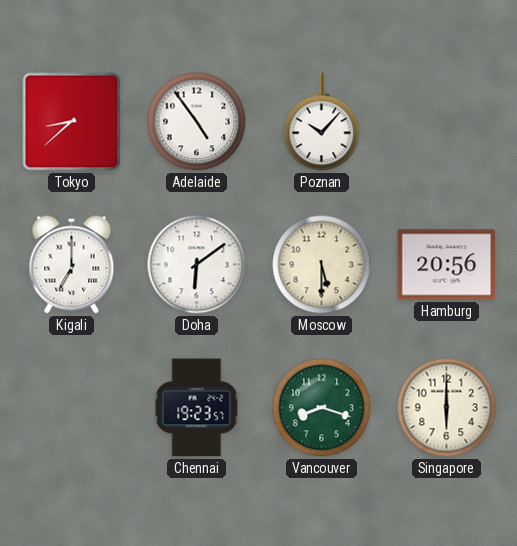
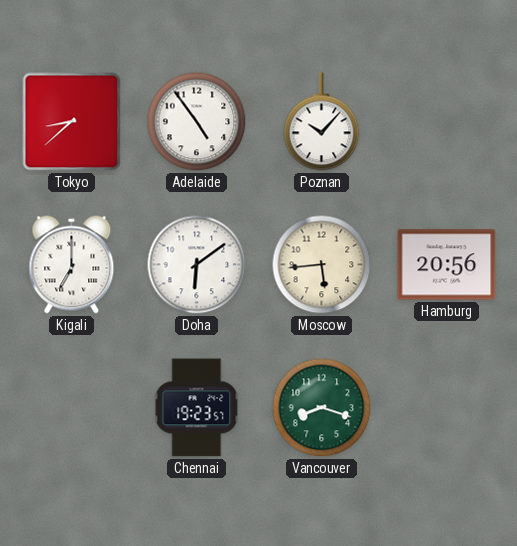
Moscow: 5:30 -> 5:44
Singapore: 6:00 -> none
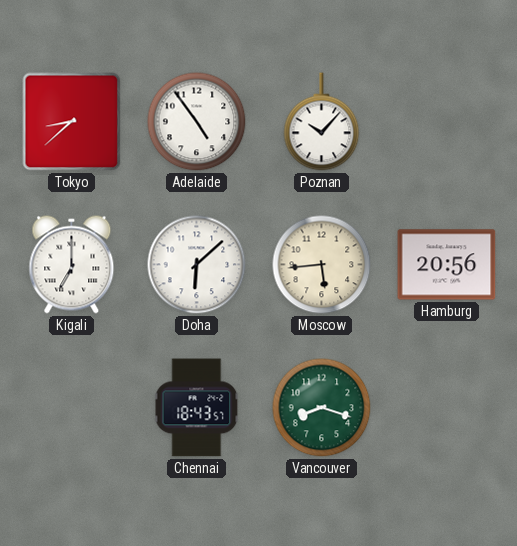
Doha: 6:09 -> 6:08
Chennai: 19:23 -> 18:43
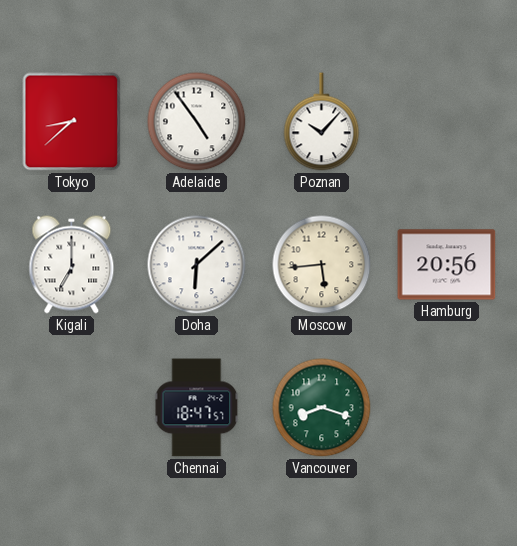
Chennai: 18:43 -> 18:47
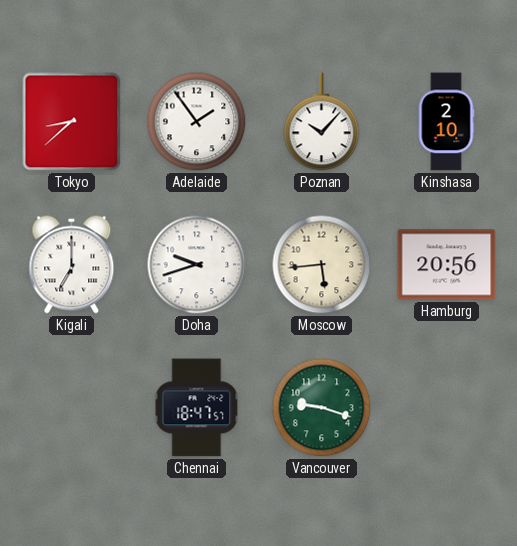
Adelaide: 4:54 -> 1:54
Kinshasa: none -> 2:10
Doha: 6:08 -> 9:42
Vancouver: 8:18 -> 9:18
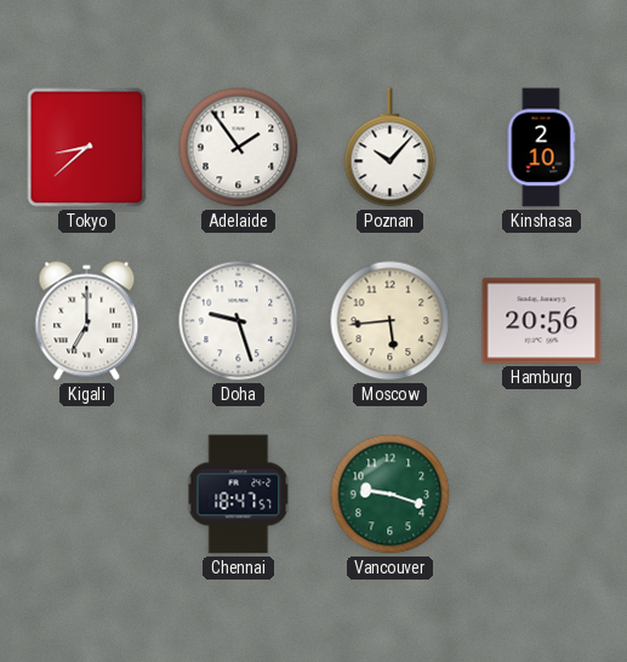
Doha: 9:42 -> 9:27
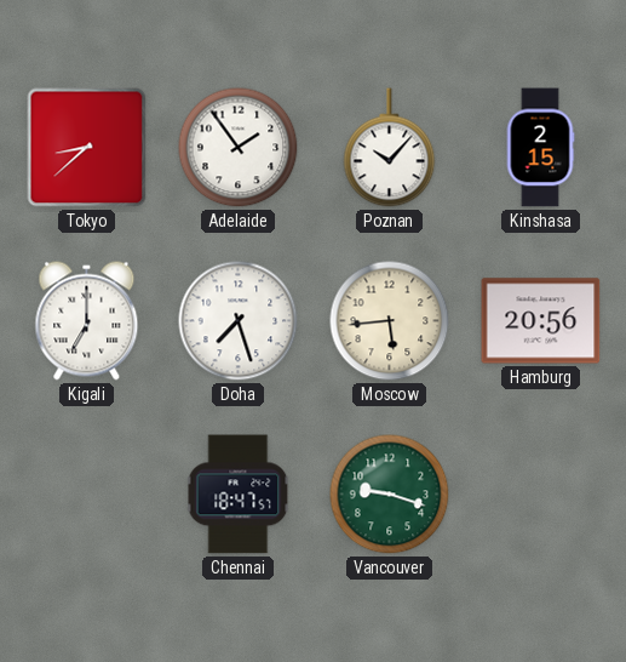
Kinshasa: 2:10 -> 2:15
Doha: 9:27 -> 7:27
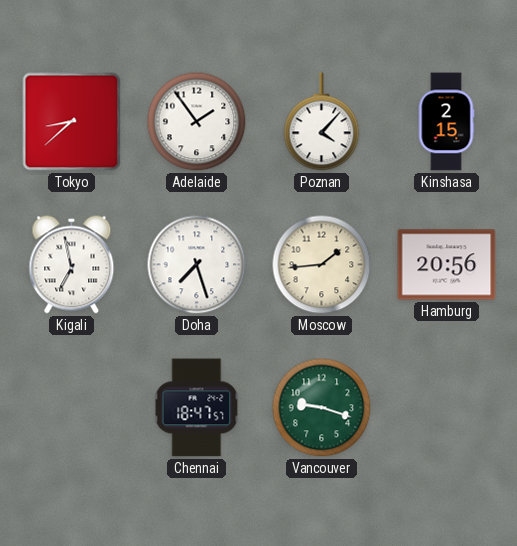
Poznan: 10:07 -> 4:07
Kigali: 7:00 -> 6:58
Moscow: 5:44 -> 1:44
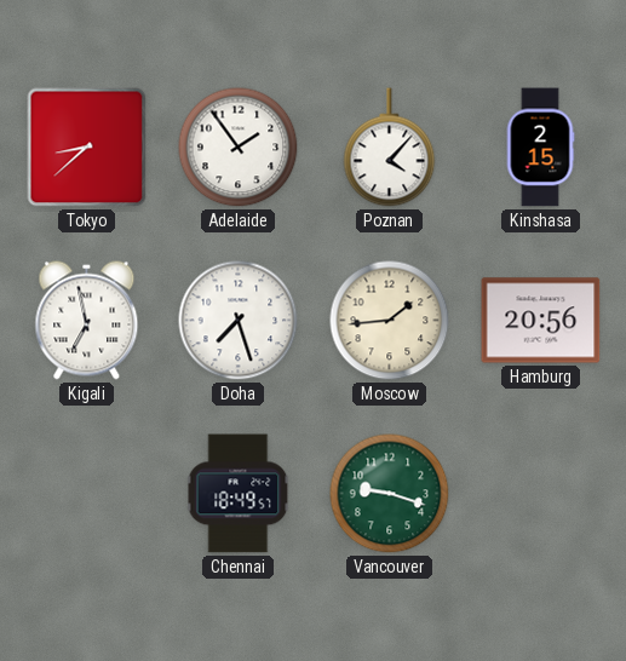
Chennai: 18:47 -> 18:49
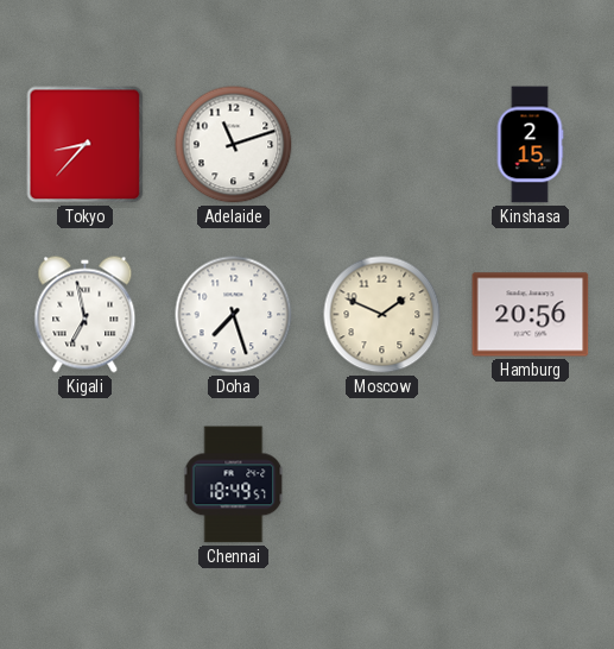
Tokyo: 8:38 -> 8:37
Adelaide: 1:54 -> 11:12
Poznan: 4:07 -> none
Moscow: 1:44 -> 1:49
Vancouver: 9:18 -> none
